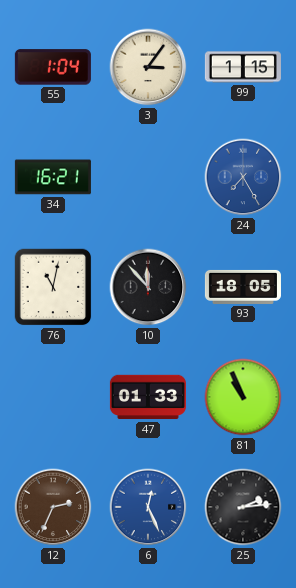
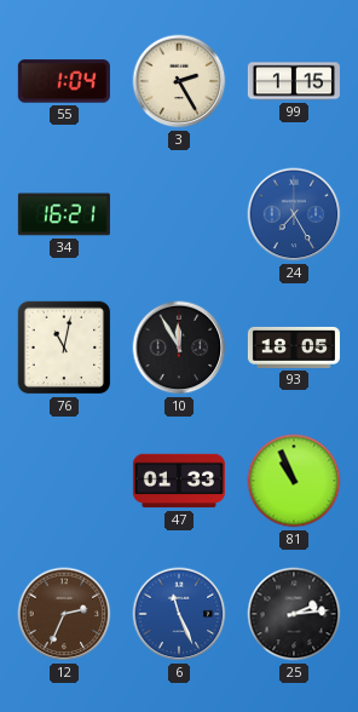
3: 3:06 -> 2:25
10: 11:53 -> 11:55
6: 12:26 -> 11:26
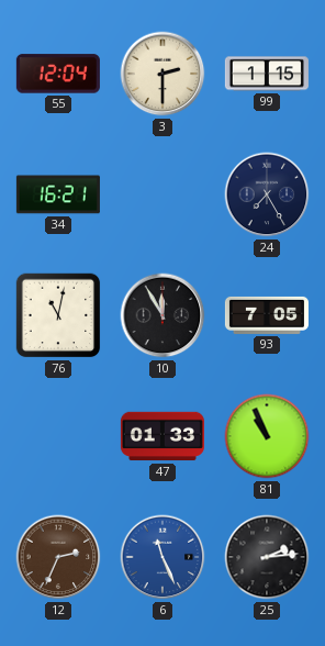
55: 1:04 -> 12:04
3: 2:25 -> 2:30
24 dial: blue -> navy
93: 18:05 -> 7:05
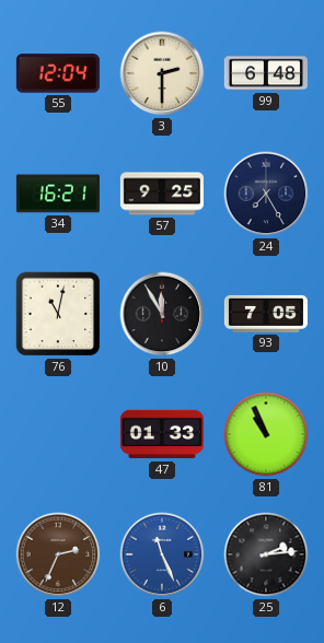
99: 1:15 -> 6:48
57: none -> 9:25
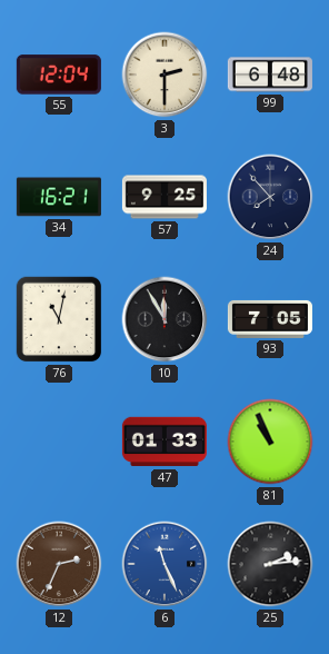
24: 7:25 -> 7:53
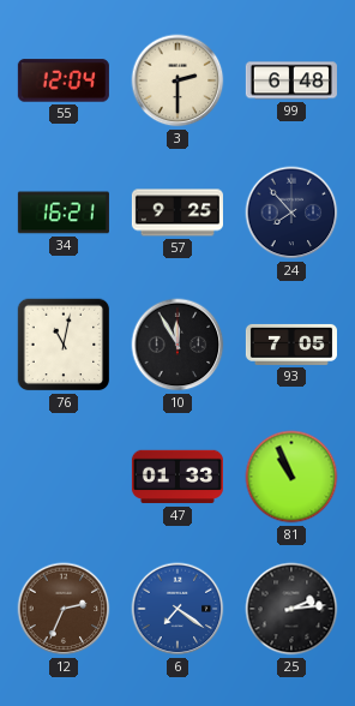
6: 11:26 -> 7:21
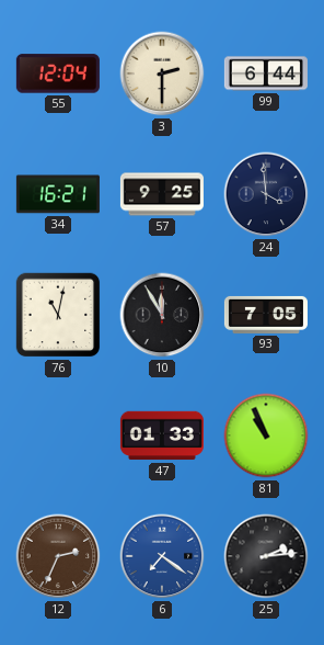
99: 6:48 -> 6:44
24: 7:53 -> 3:59
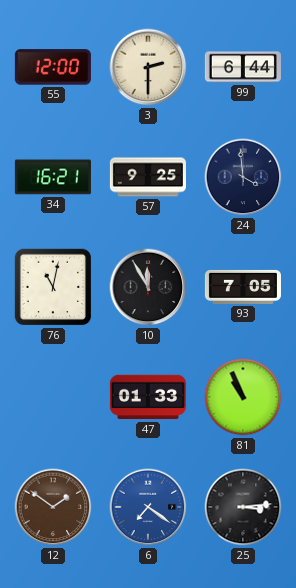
55: 12:04 -> 12:00
12: 2:34 -> 1:51
25: 2:14 -> 3:14
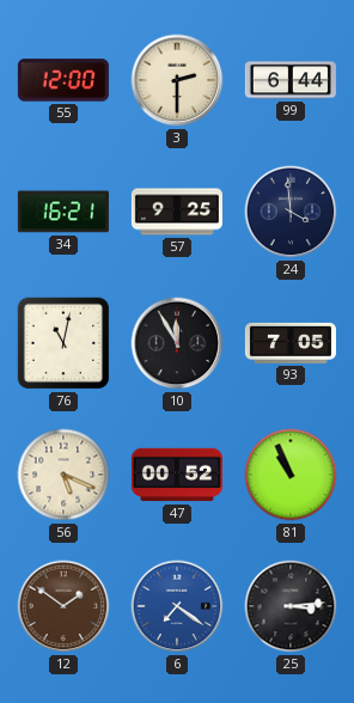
56: none -> 5:19
47: 01:33 -> 00:52
